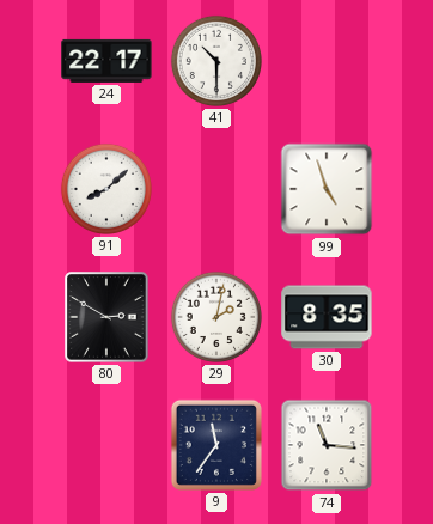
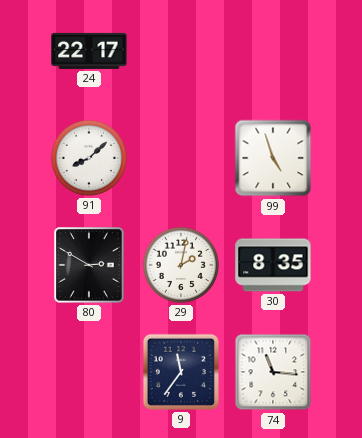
41: 10:30 -> none
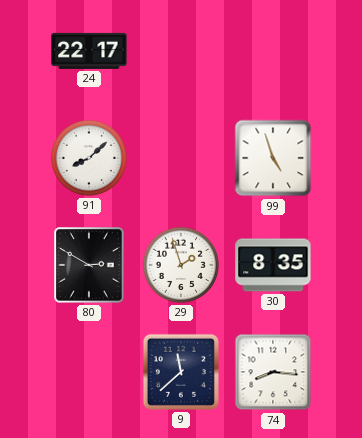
29: 2:02 -> 1:57
9: 11:36 -> 11:38
74: 11:16 -> 8:16
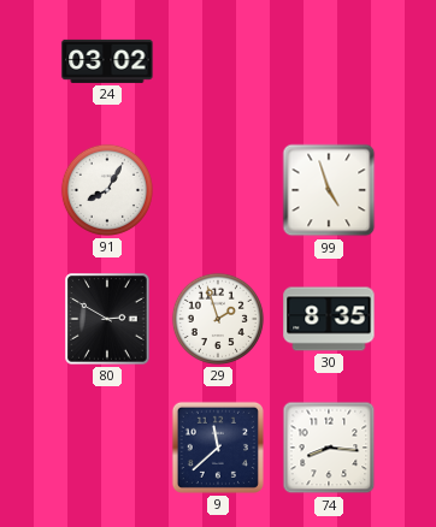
24: 22:17 -> 03:02
91: 8:08 -> 8:05
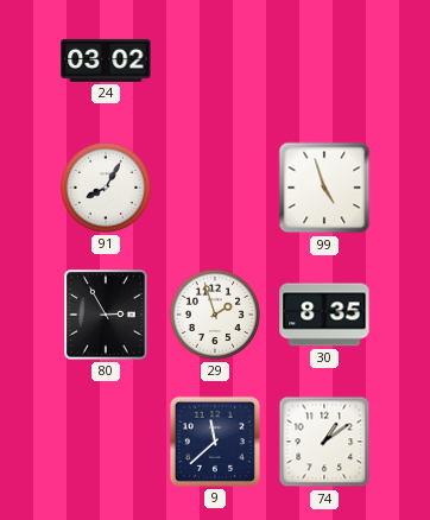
80: 2:50 -> 2:55
74: 8:16 -> 1:09
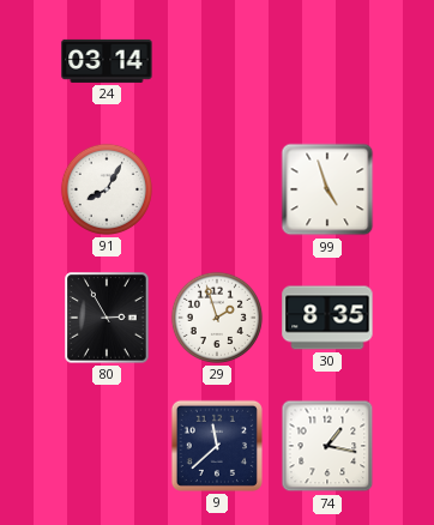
24: 03:02 -> 03:14
74: 1:09 -> 1:17
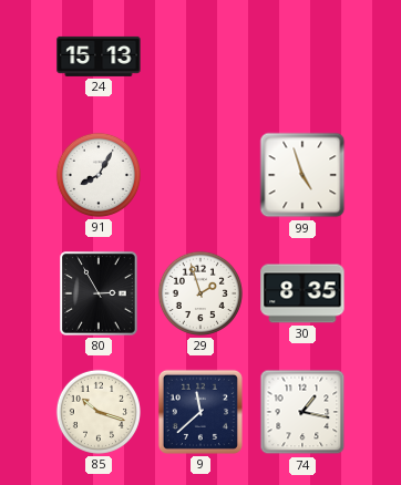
24: 03:14 -> 15:13
85: none -> 10:18
